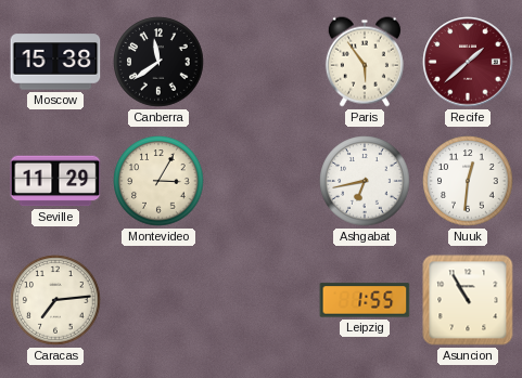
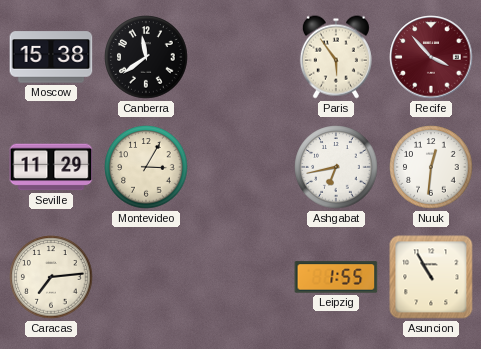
Recife: 1:38 -> 3:53
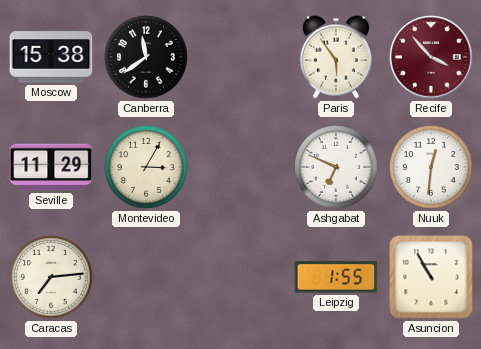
Ashgabat: 6:43 -> 6:49
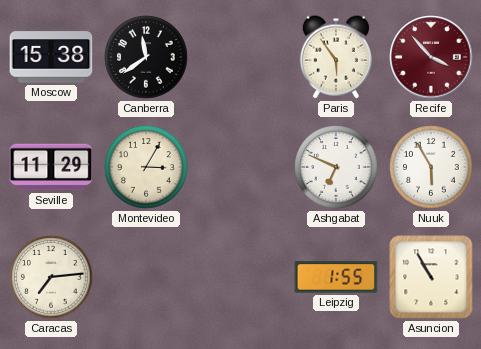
Nuuk: 12:31 -> 5:55
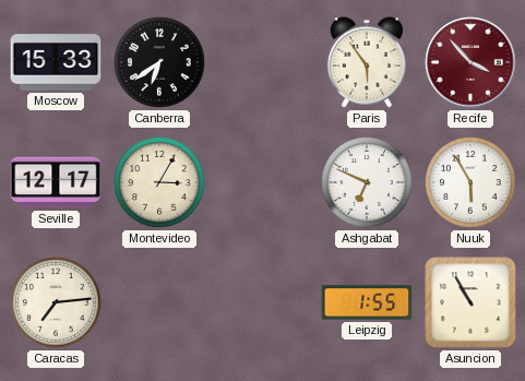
Moscow: 15:38 -> 15:33
Canberra: 11:39 -> 6:39
Seville: 11:29 -> 12:17
